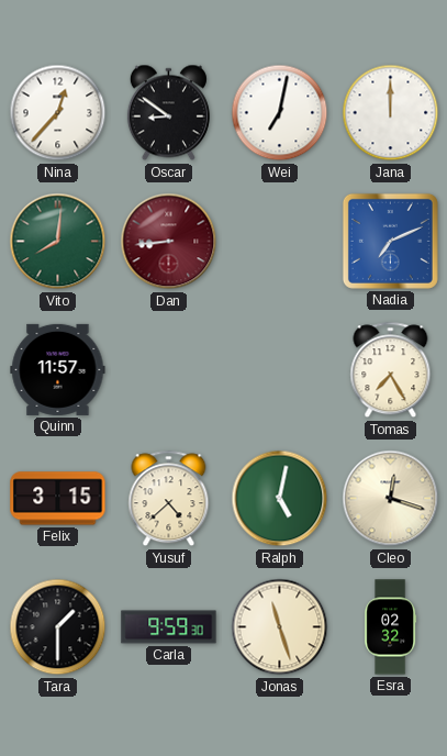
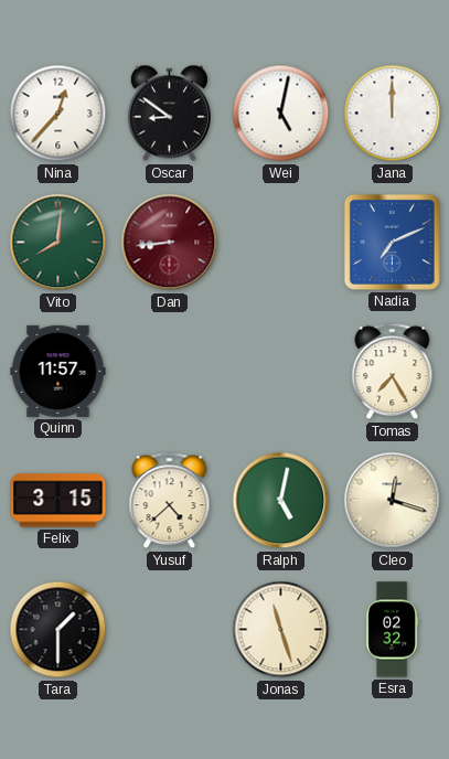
Wei: 7:02 -> 5:02
Carla: 9:59 -> none
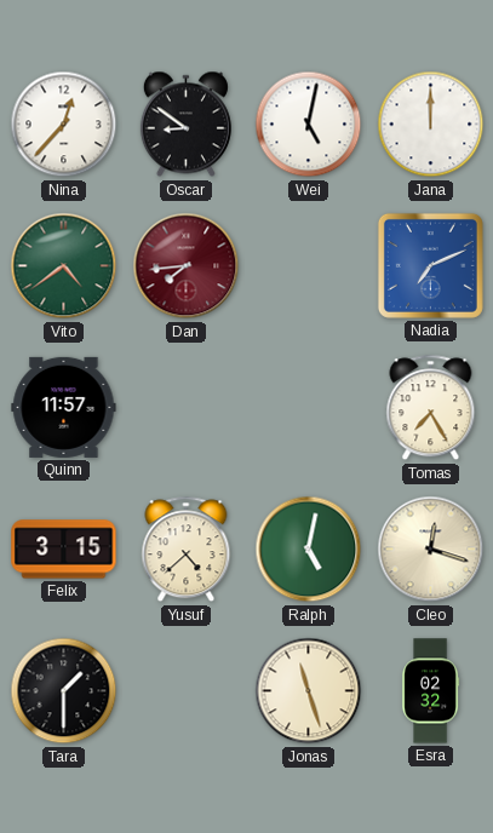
Vito: 8:01 -> 4:39
Dan: 8:44 -> 7:44
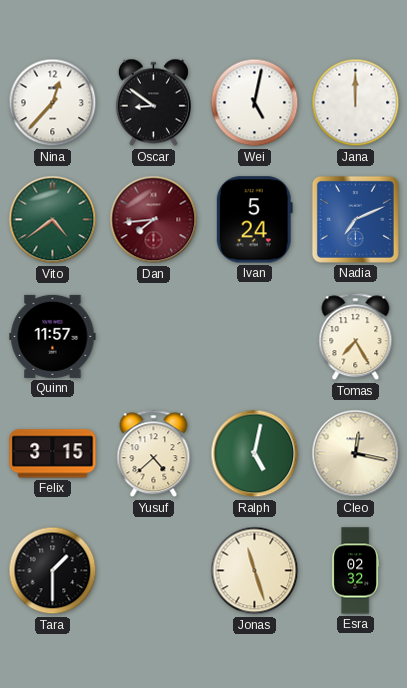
Ivan: none -> 5:24
Cleo: 12:18 -> 12:17
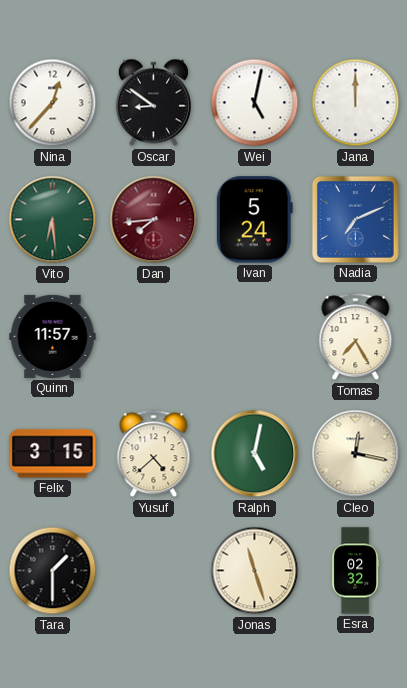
Vito: 4:39 -> 6:29
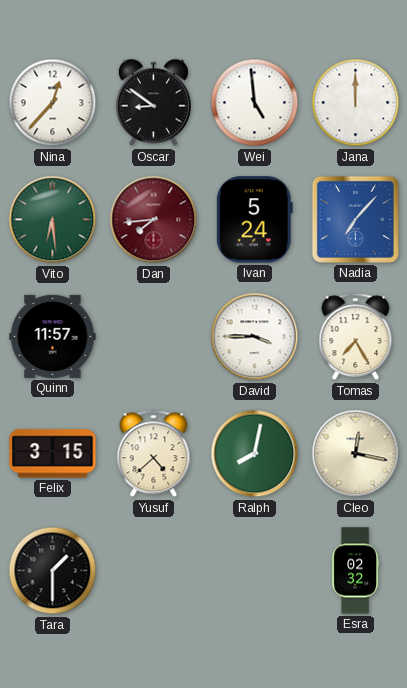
Wei: 5:02 -> 4:59
Nadia: 7:11 -> 7:07
David: none -> 3:45
Ralph: 5:02 -> 8:02
Jonas: 11:27 -> none
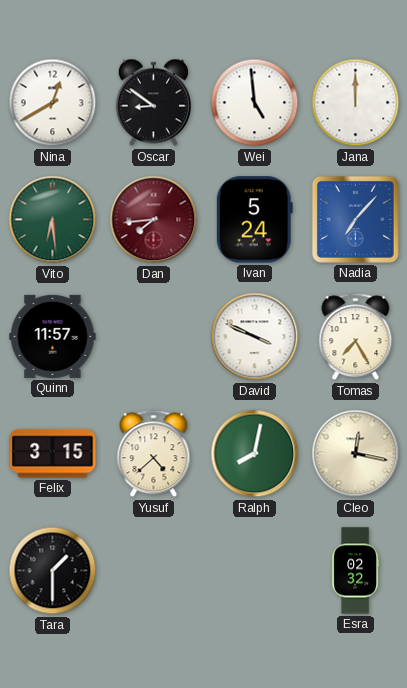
Nina: 12:37 -> 12:40
David: 3:45 -> 3:49
